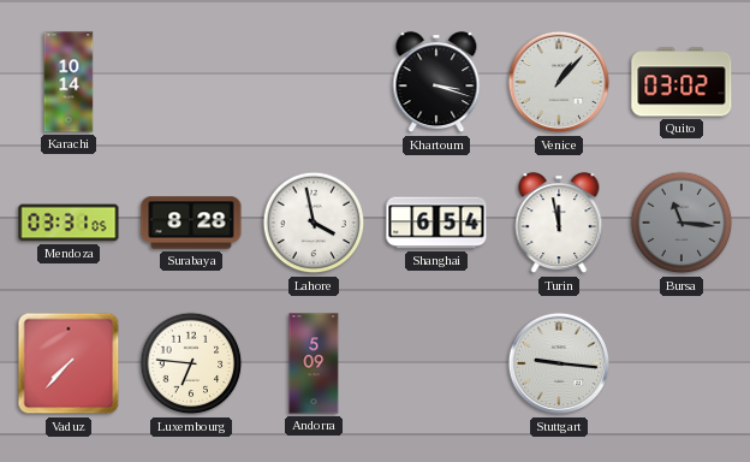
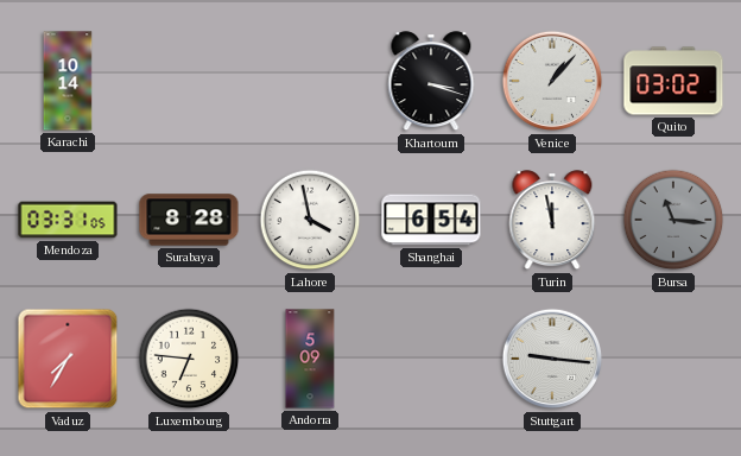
Vaduz: 7:37 -> 7:35
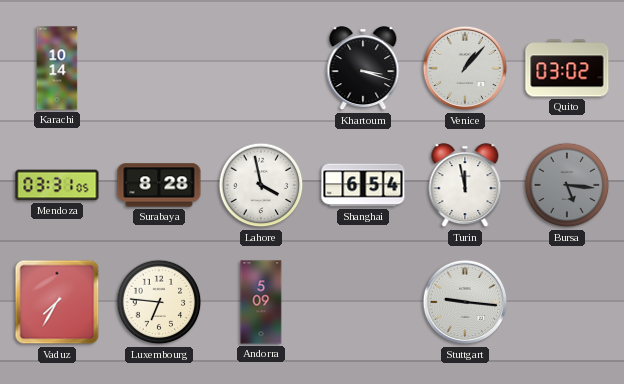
Bursa: 11:16 -> 5:16
